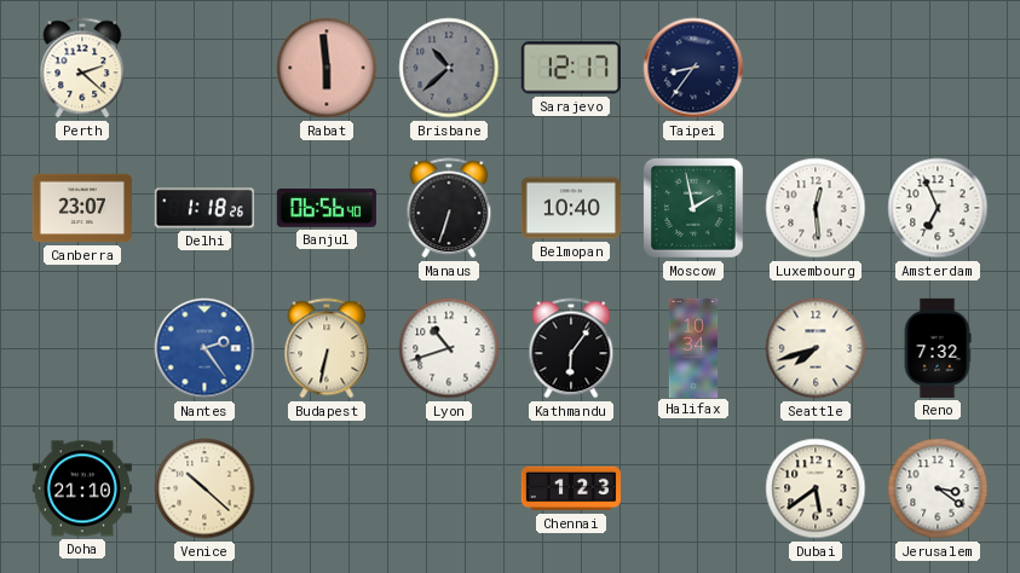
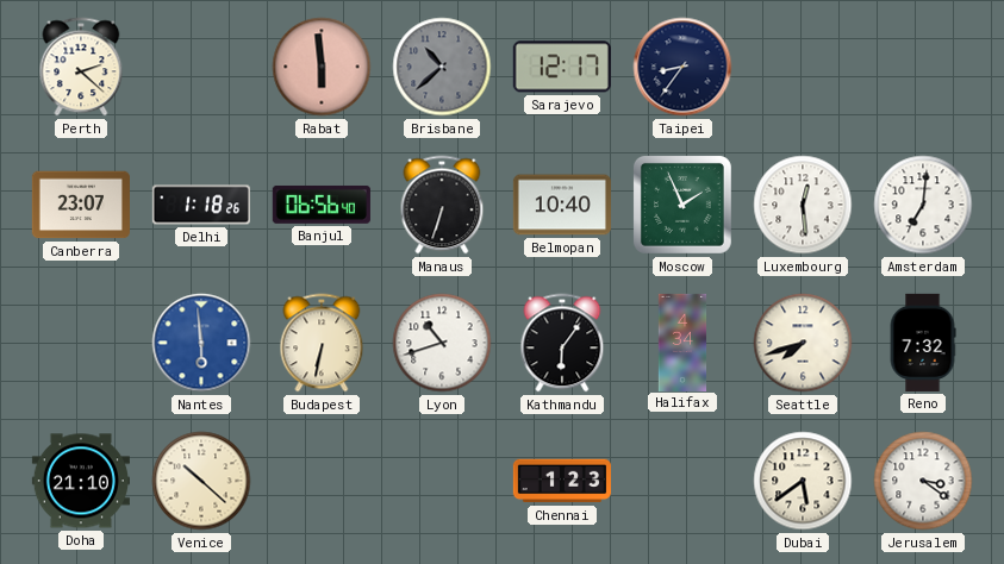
Moscow: 1:58 -> 1:56
Amsterdam: 6:56 -> 7:01
Nantes: 2:24 -> 5:59
Halifax: 10:34 -> 4:34
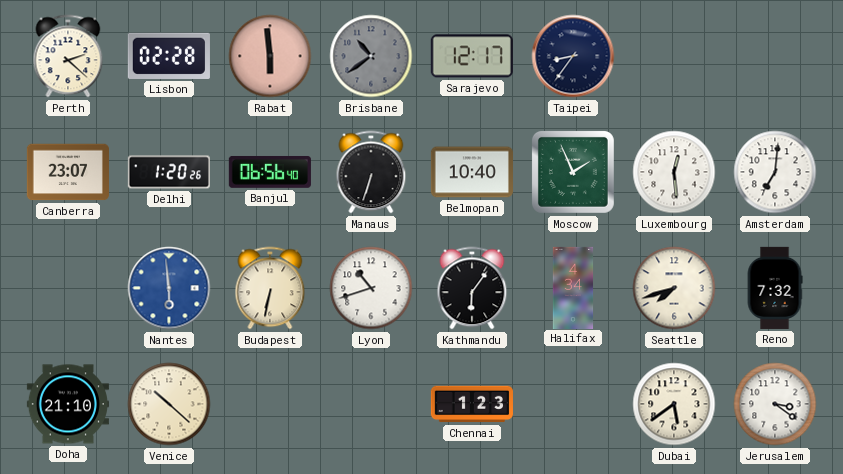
Lisbon: none -> 02:28
Brisbane: 10:38 -> 10:39
Delhi: 1:18 -> 1:20
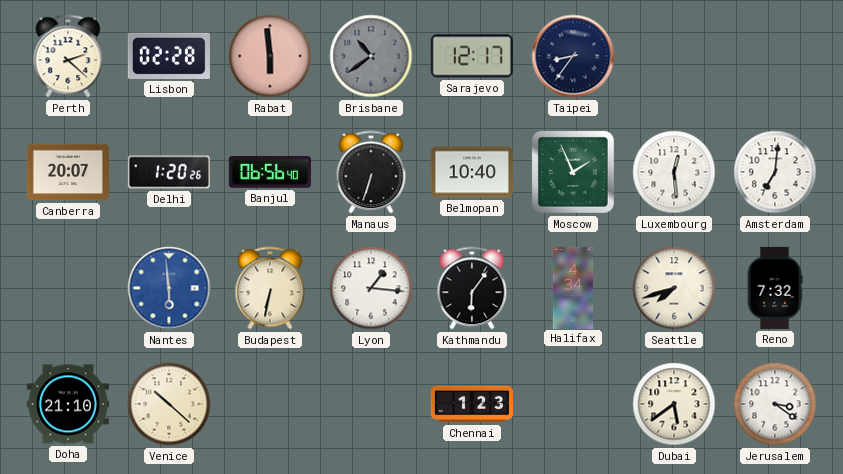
Canberra: 23:07 -> 20:07
Lyon: 10:42 -> 1:16
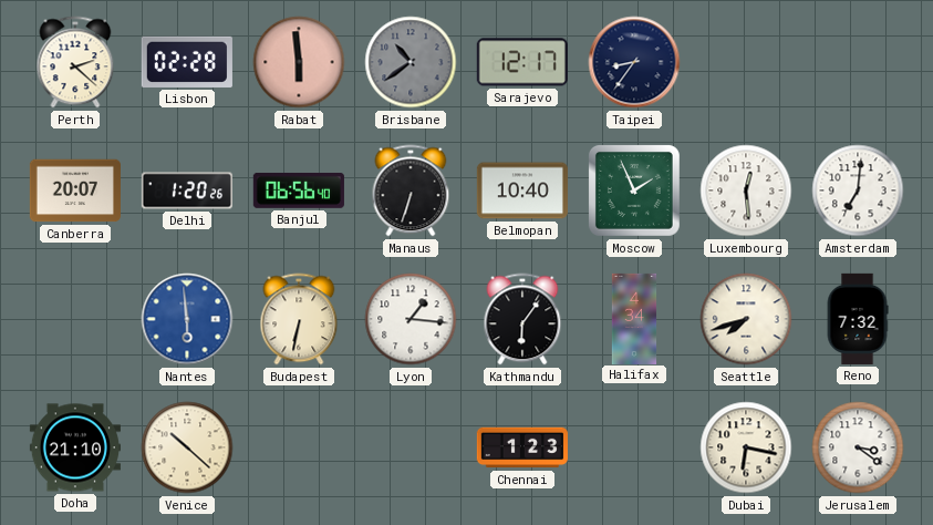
Dubai: 5:39 -> 6:17
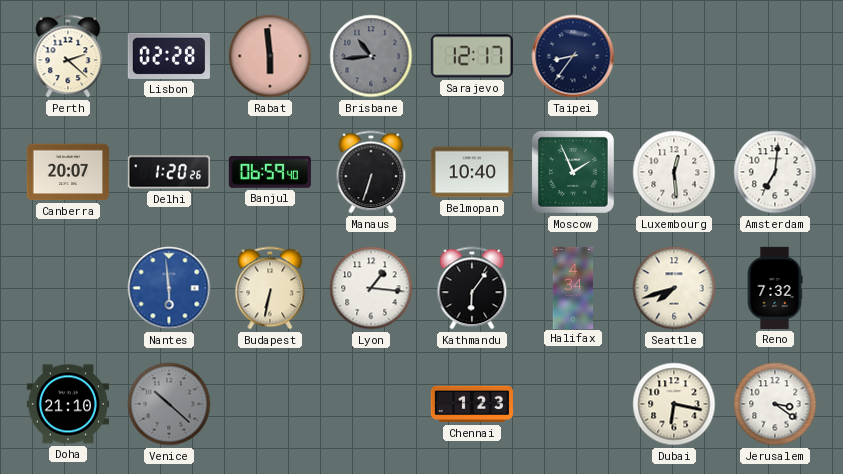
Brisbane: 10:39 -> 10:44
Banjul: 06:56 -> 06:59
Venice dial: cream -> grey
